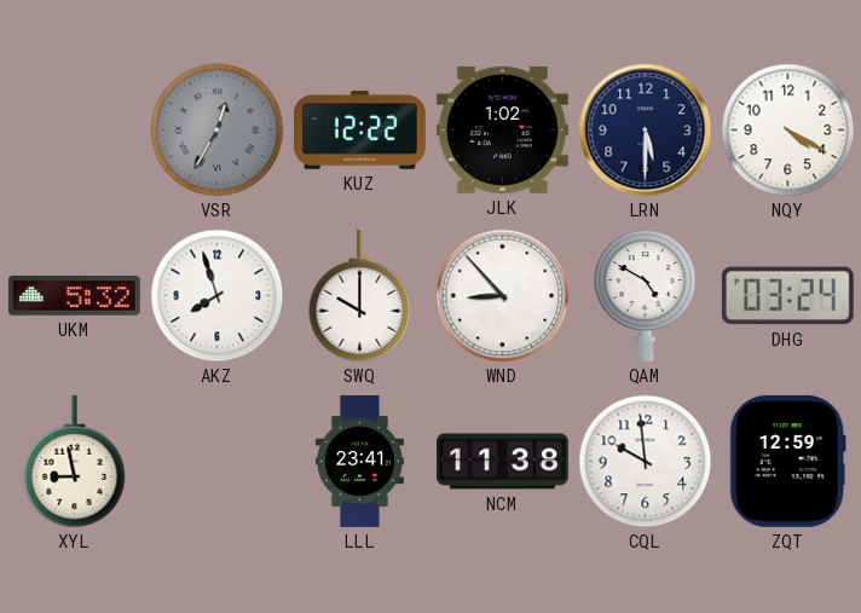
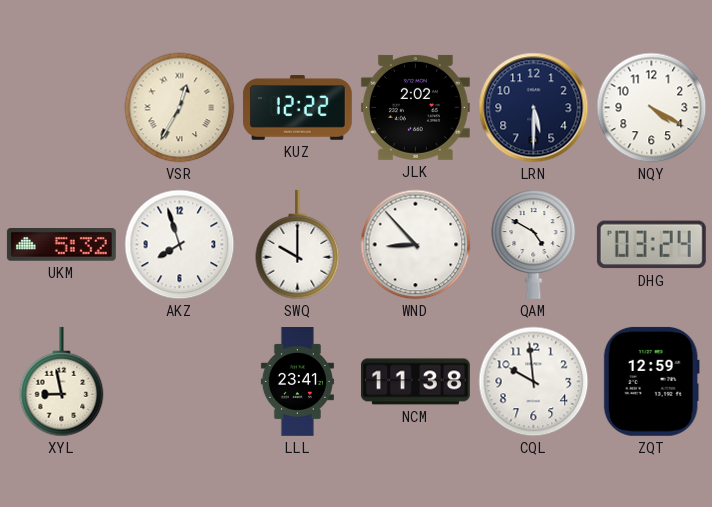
VSR dial: grey -> cream
JLK: 1:02 -> 2:02
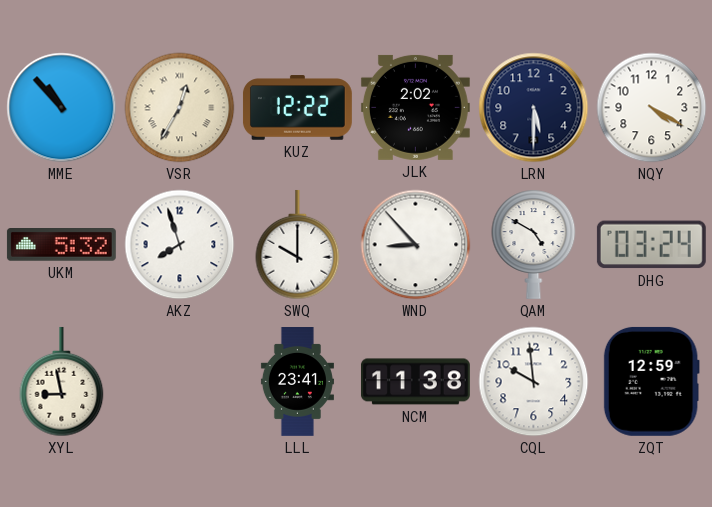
MME: none -> 10:53
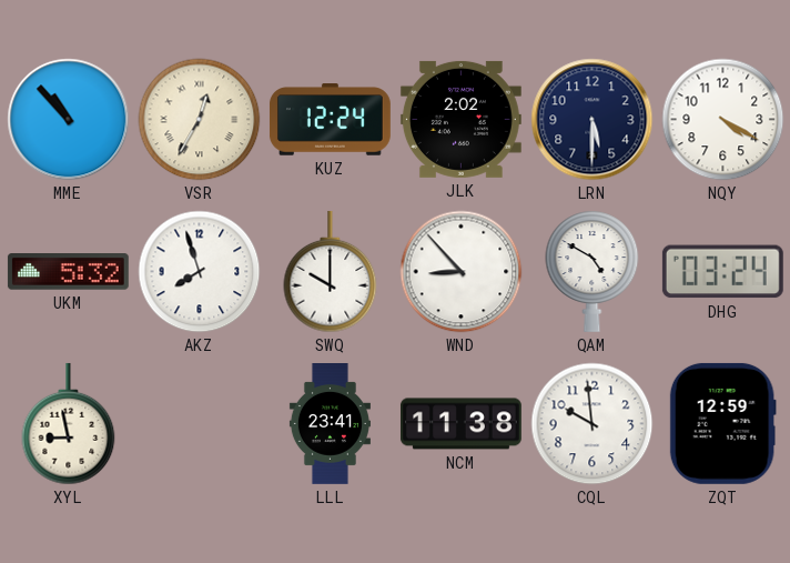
KUZ: 12:22 -> 12:24
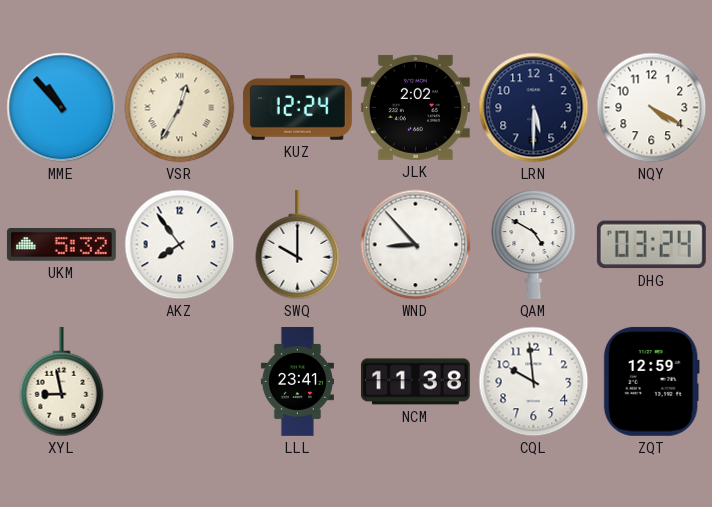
AKZ: 7:57 -> 7:54
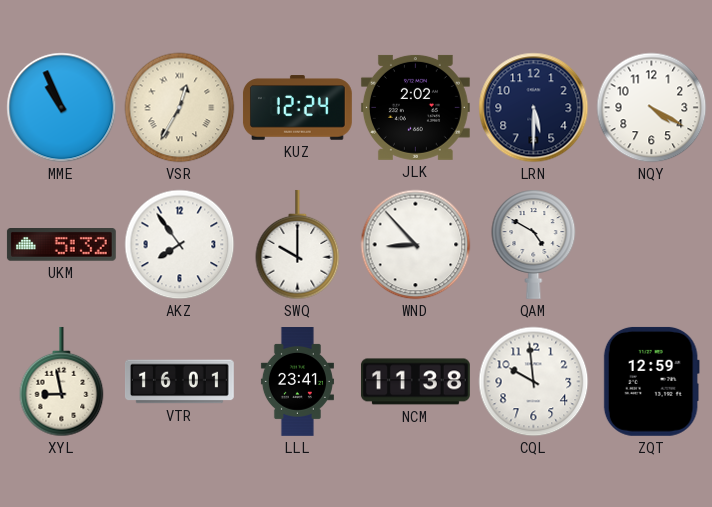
MME: 10:53 -> 10:56
DHG: 03:24 -> none
VTR: none -> 16:01
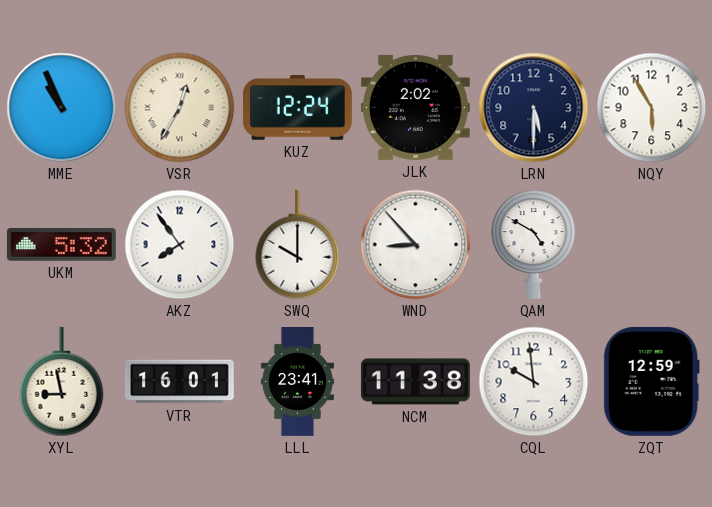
NQY: 4:20 -> 5:55
